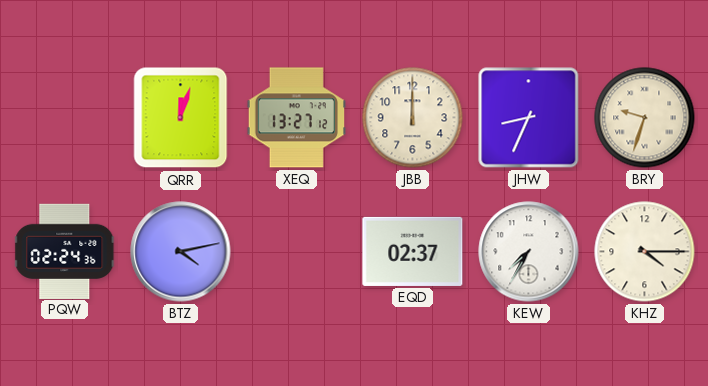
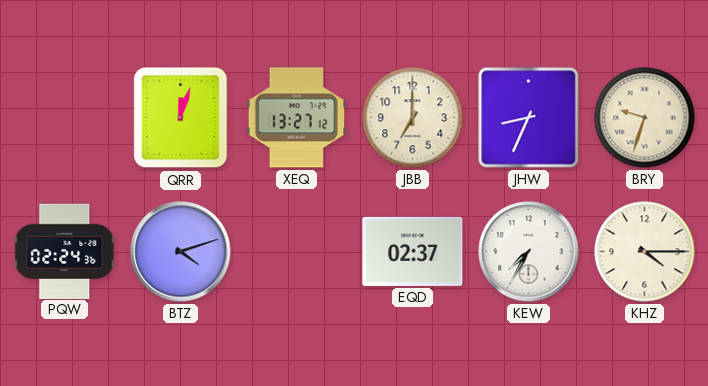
JBB: 12:00 -> 7:00
BTZ: 4:13 -> 4:12
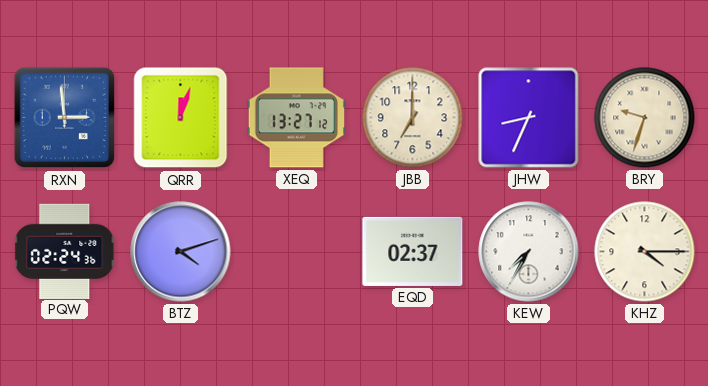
RXN: none -> 2:59
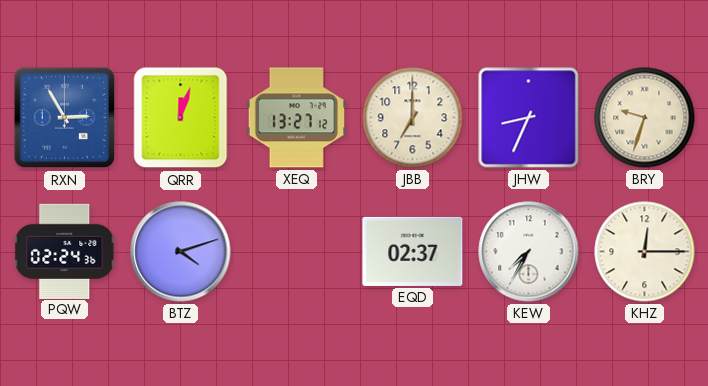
RXN: 2:59 -> 2:55
KHZ: 4:15 -> 12:15
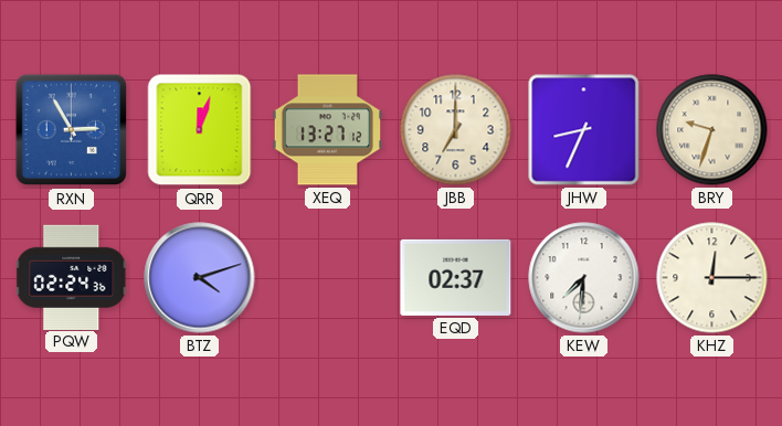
KEW: 7:35 -> 7:31
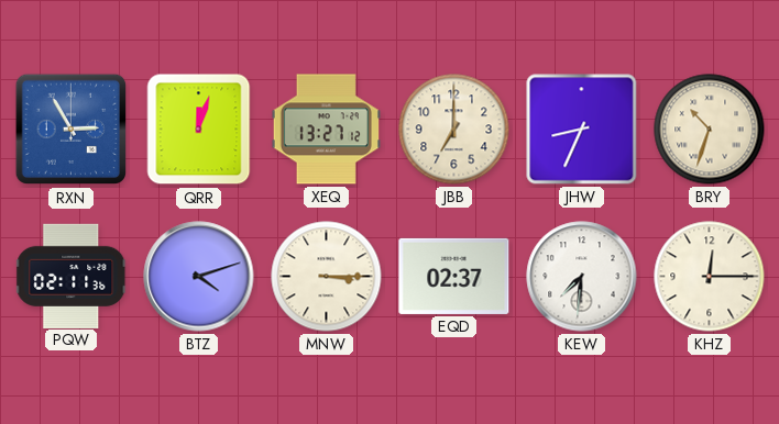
BRY: 9:33 -> 10:33
PQW: 02:24 -> 02:11
MNW: none -> 3:15
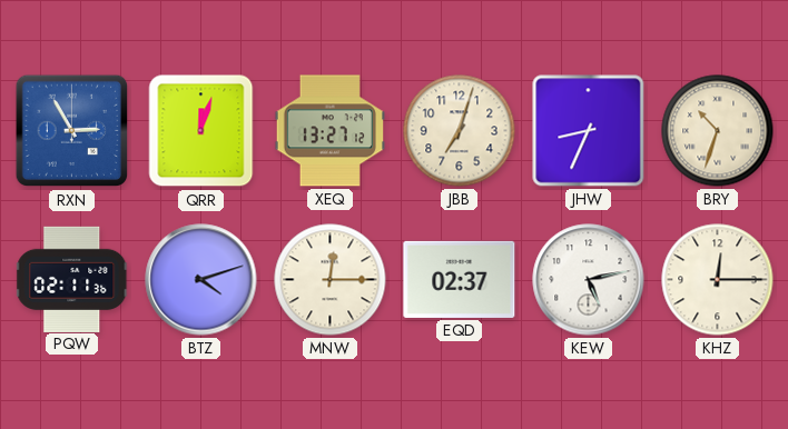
JBB: 7:00 -> 7:03
MNW: 3:15 -> 12:15
KEW: 7:31 -> 5:13
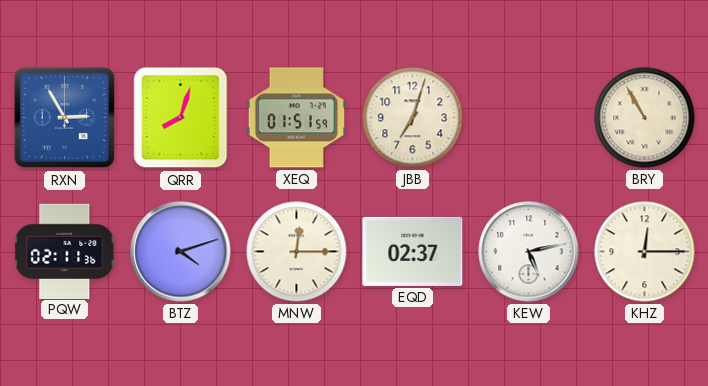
QRR: 12:03 -> 8:03
XEQ: 13:27 -> 01:51
JHW: 8:34 -> none
BRY: 10:33 -> 10:55
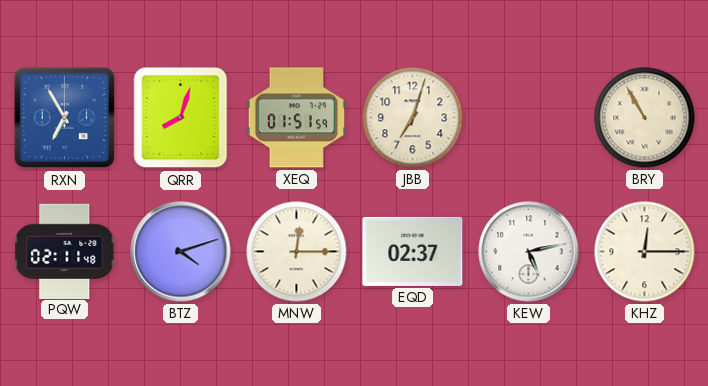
RXN: 2:55 -> 6:55
PQW: 02:11:36 -> 02:11:48
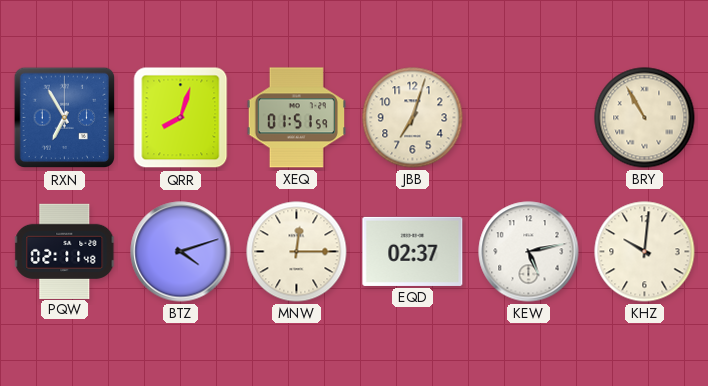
KHZ: 12:15 -> 10:01
